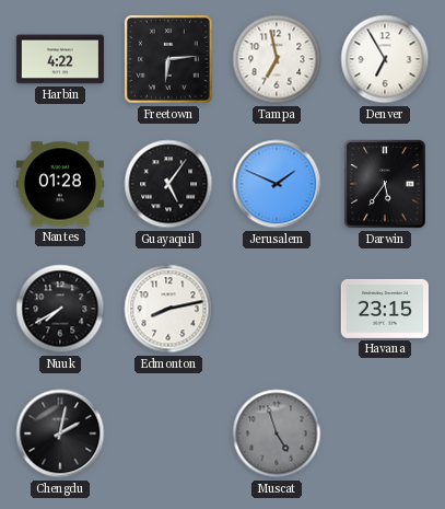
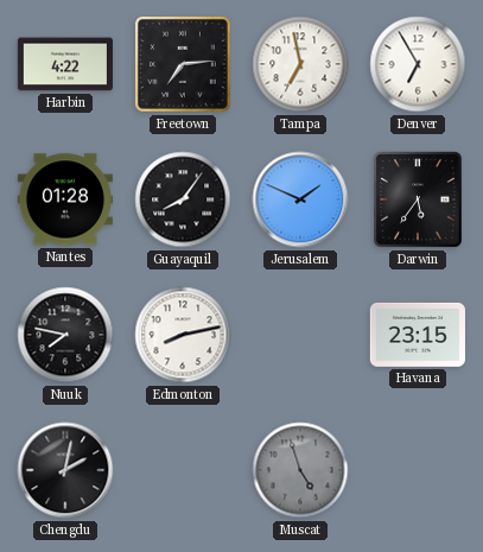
Freetown: 6:14 -> 7:14
Guayaquil: 5:06 -> 8:06
Nuuk: 7:40 -> 7:47
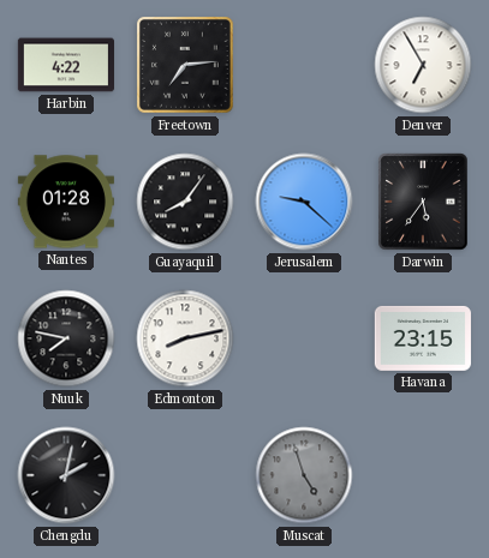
Tampa: 6:58 -> none
Jerusalem: 1:49 -> 9:22
